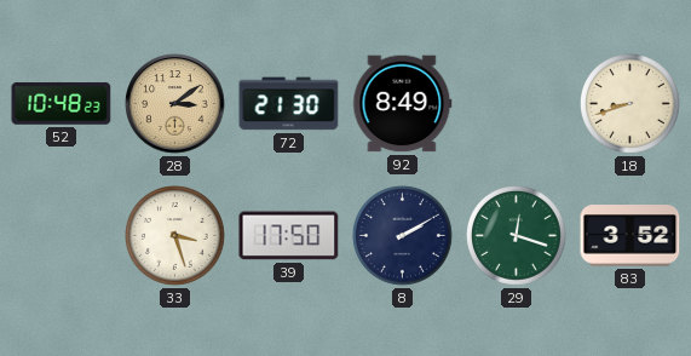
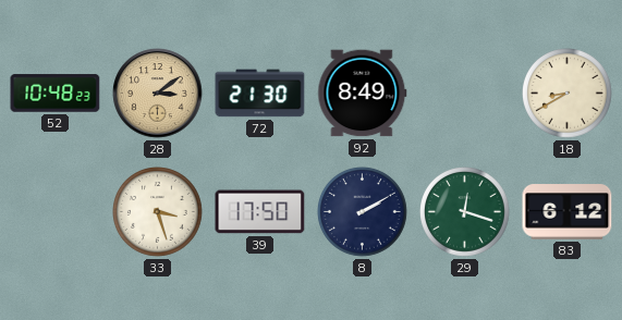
18: 8:42 -> 8:40
83: 3:52 -> 6:12
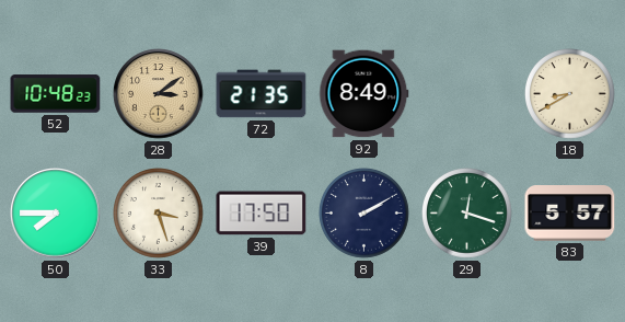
72: 21:30 -> 21:35
50: none -> 7:45
83: 6:12 -> 5:57
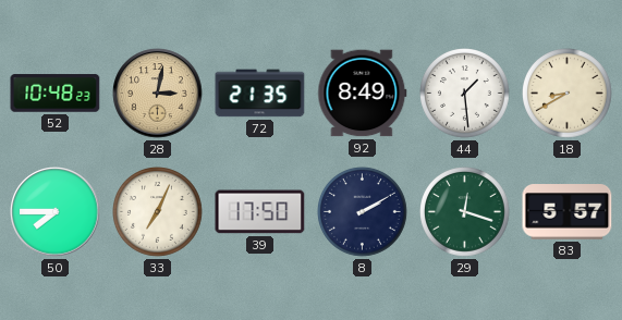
28: 3:09 -> 3:02
44: none -> 1:29
33: 3:27 -> 7:04
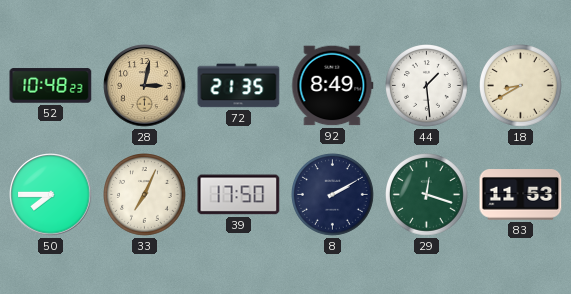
83: 5:57 -> 11:53
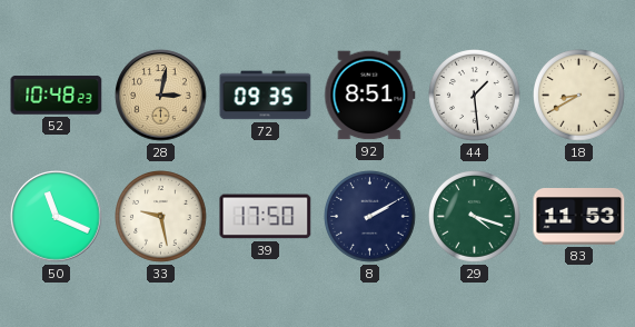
72: 21:35 -> 09:35
92: 8:49 -> 8:51
50: 7:45 -> 11:19
33: 7:04 -> 9:28
29: 12:18 -> 4:18
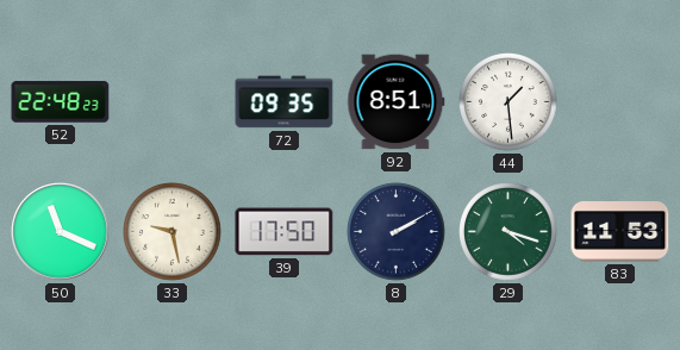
52: 10:48 -> 22:48
28: 3:02 -> none
18: 8:40 -> none
